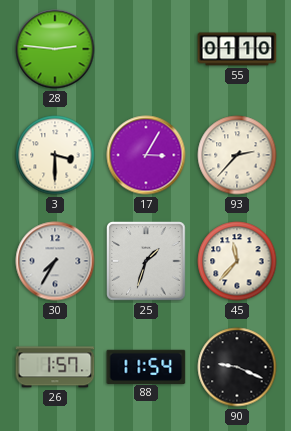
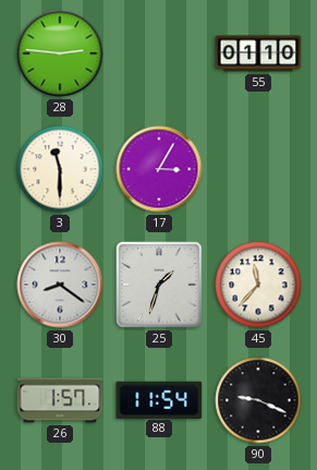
3: 3:30 -> 11:30
93: 2:37 -> none
30: 7:35 -> 8:21
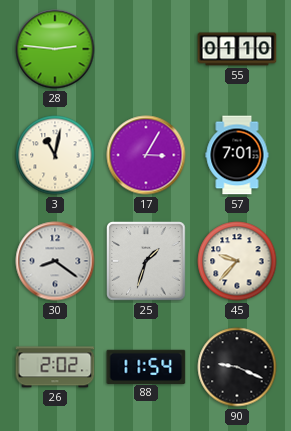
3: 11:30 -> 11:02
57: none -> 7:01
45: 11:37 -> 9:37
26: 1:57 -> 2:02
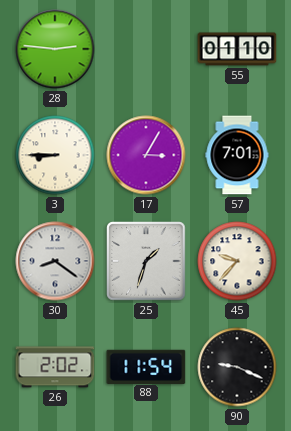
3: 11:02 -> 8:45
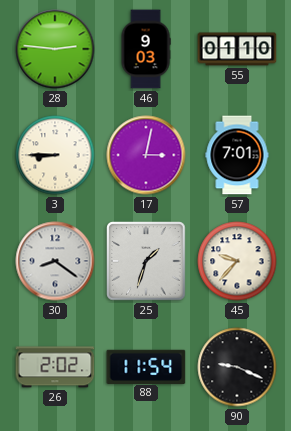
46: none -> 9:03
17: 3:05 -> 3:02
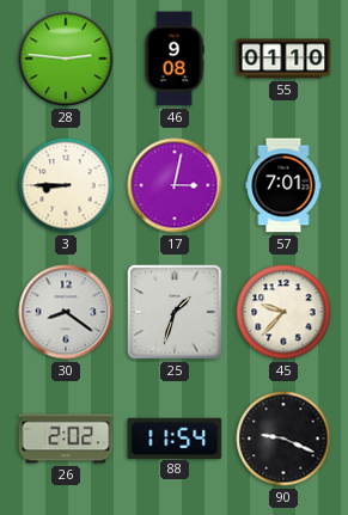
46: 9:03 -> 9:08
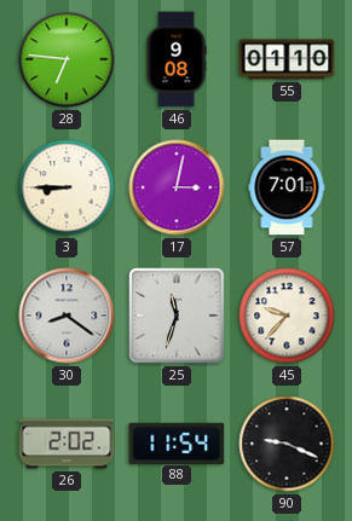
28: 2:46 -> 6:46
25: 1:33 -> 11:33
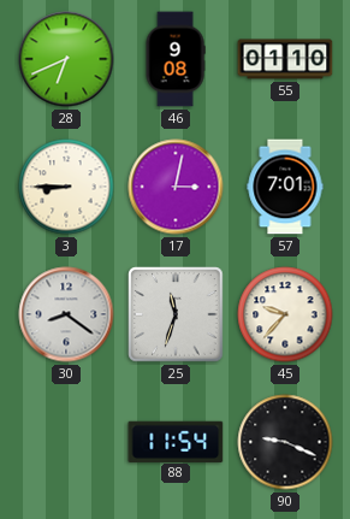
28: 6:46 -> 6:41
26: 2:02 -> none
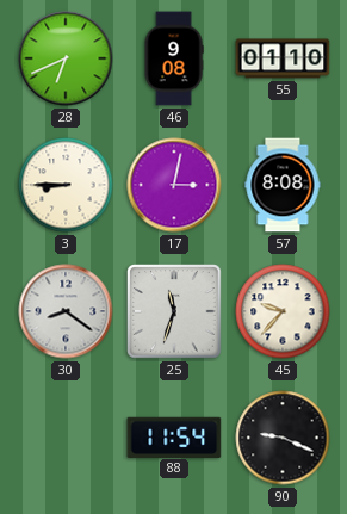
57: 7:01 -> 8:08
